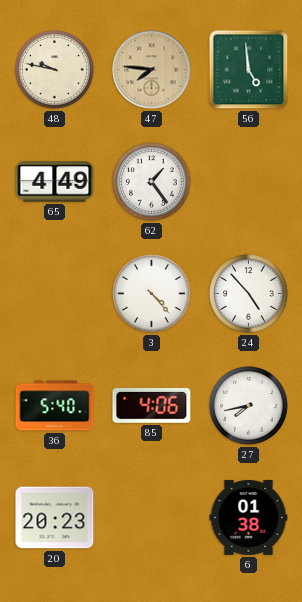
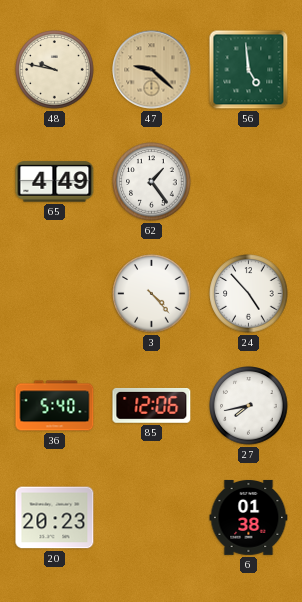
47: 7:46 -> 9:22
85: 4:06 -> 12:06
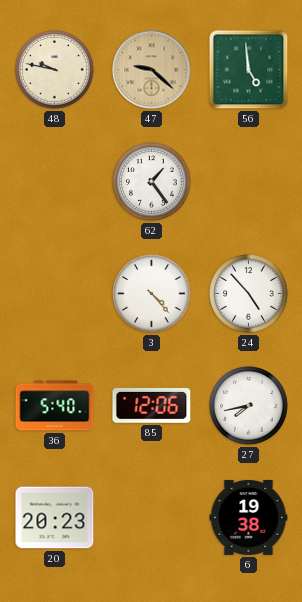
65: 4:49 -> none
6: 01:38 -> 19:38
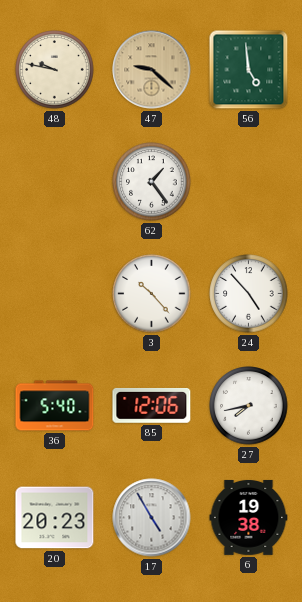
3: 4:23 -> 10:23
17: none -> 4:55
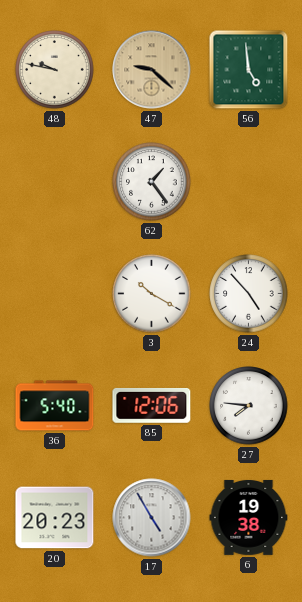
3: 10:23 -> 10:20
27: 7:43 -> 7:46
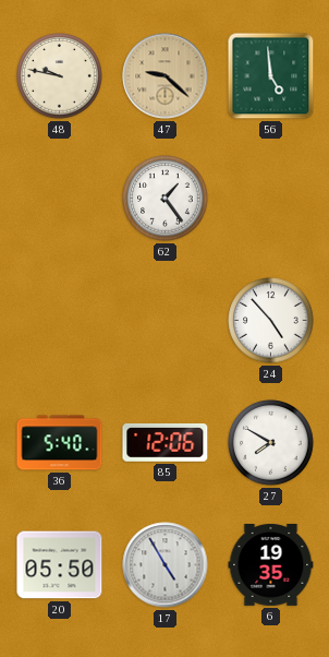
3: 10:20 -> none
27: 7:46 -> 7:50
20: 20:23 -> 05:50
6: 19:38 -> 19:35
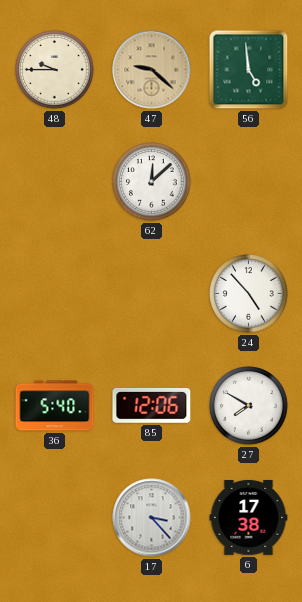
48: 9:47 -> 9:45
62: 1:24 -> 12:08
20: 05:50 -> none
17: 4:55 -> 3:23
6: 19:35 -> 17:38
